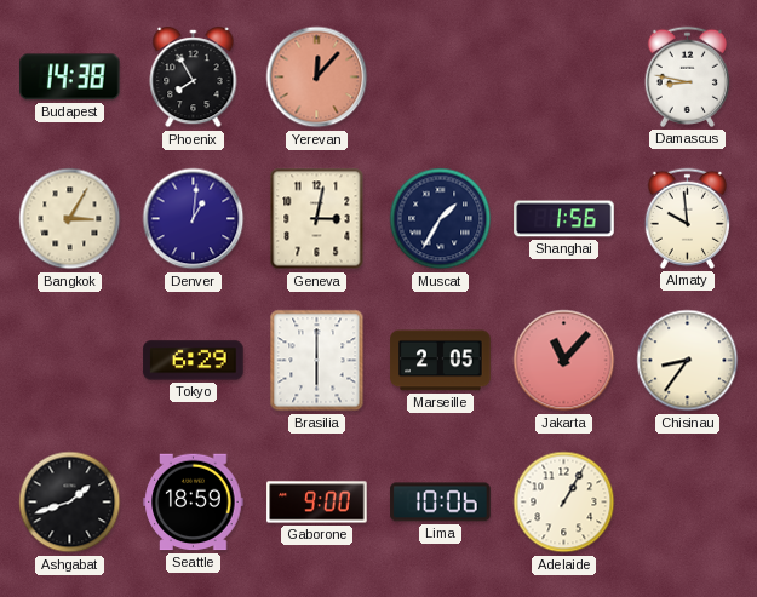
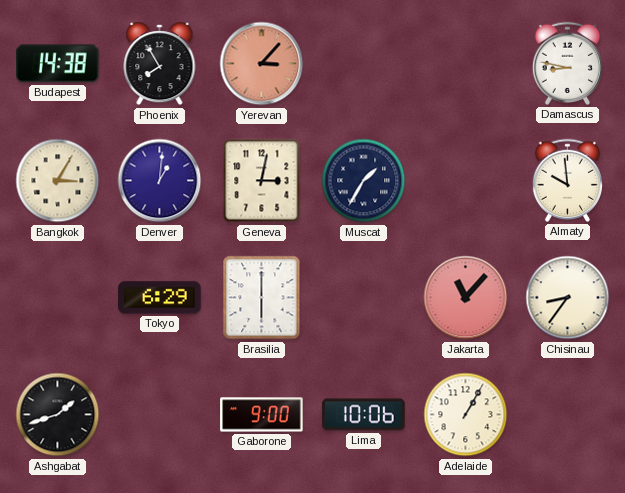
Yerevan: 12:07 -> 3:07
Shanghai: 1:56 -> none
Marseille: 2:05 -> none
Seattle: 18:59 -> none
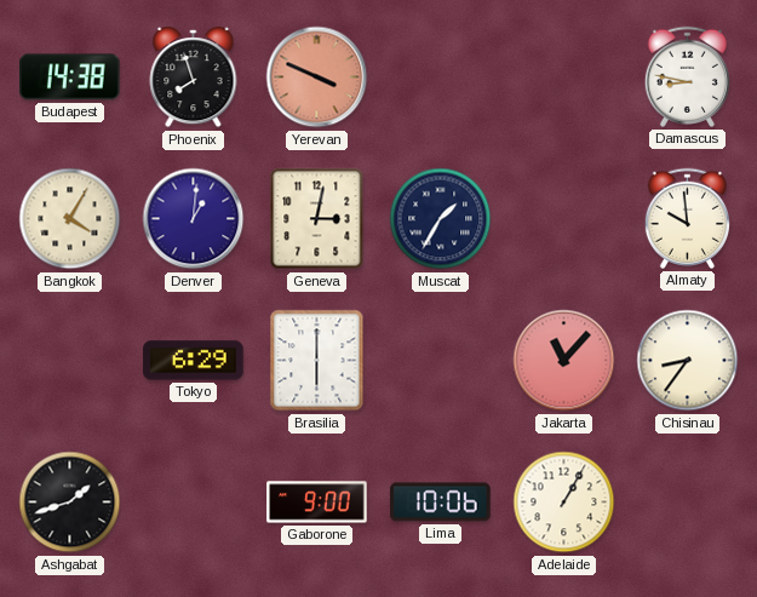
Phoenix: 7:55 -> 7:57
Yerevan: 3:07 -> 3:49
Bangkok: 3:05 -> 4:05
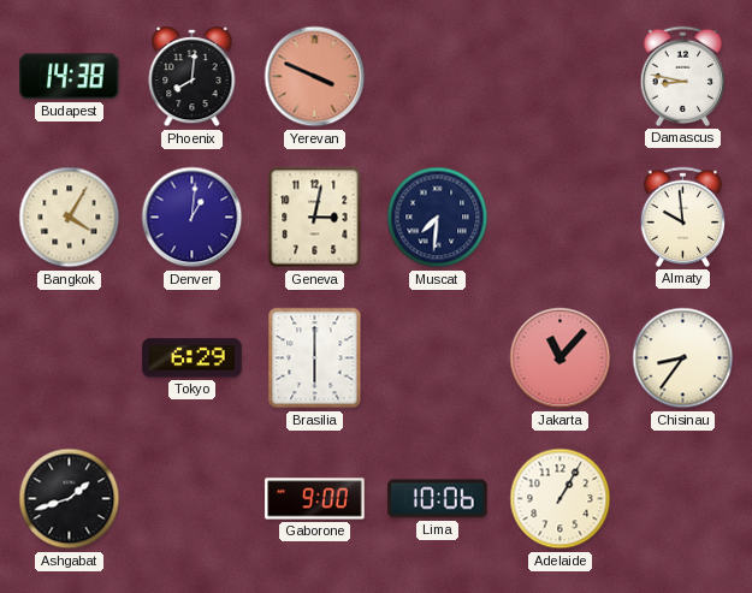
Phoenix: 7:57 -> 8:01
Muscat: 1:35 -> 7:31
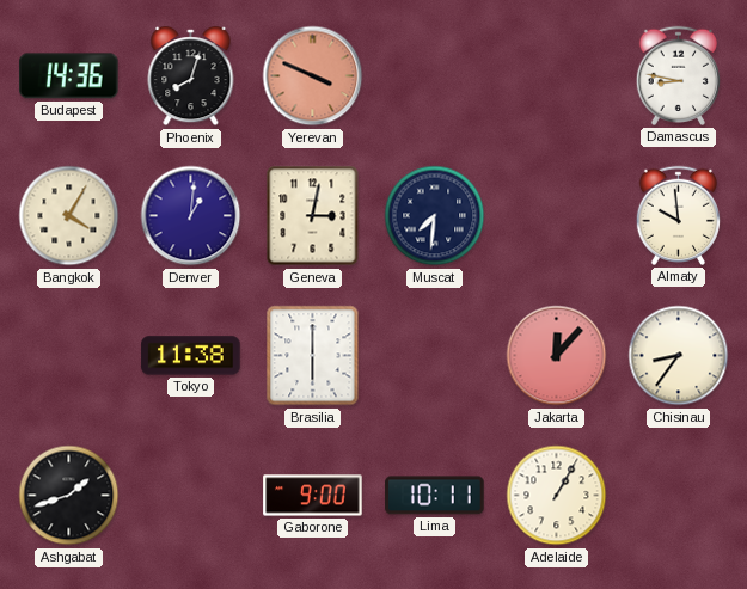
Budapest: 14:38 -> 14:36
Phoenix: 8:01 -> 8:03
Tokyo: 6:29 -> 11:38
Jakarta: 11:07 -> 12:07
Lima: 10:06 -> 10:11
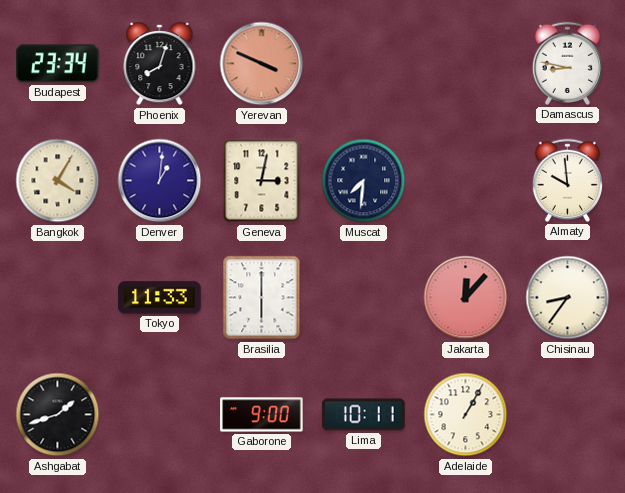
Budapest: 14:36 -> 23:34
Tokyo: 11:38 -> 11:33
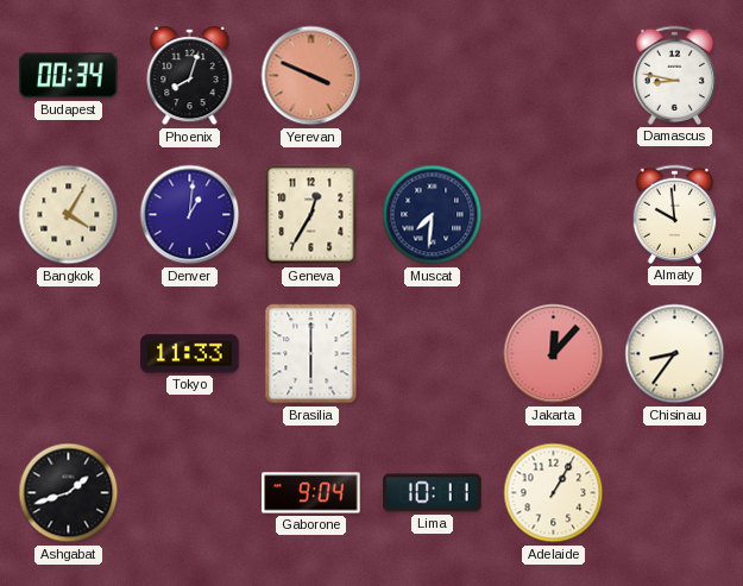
Budapest: 23:34 -> 00:34
Geneva: 3:02 -> 12:35
Gaborone: 9:00 -> 9:04
